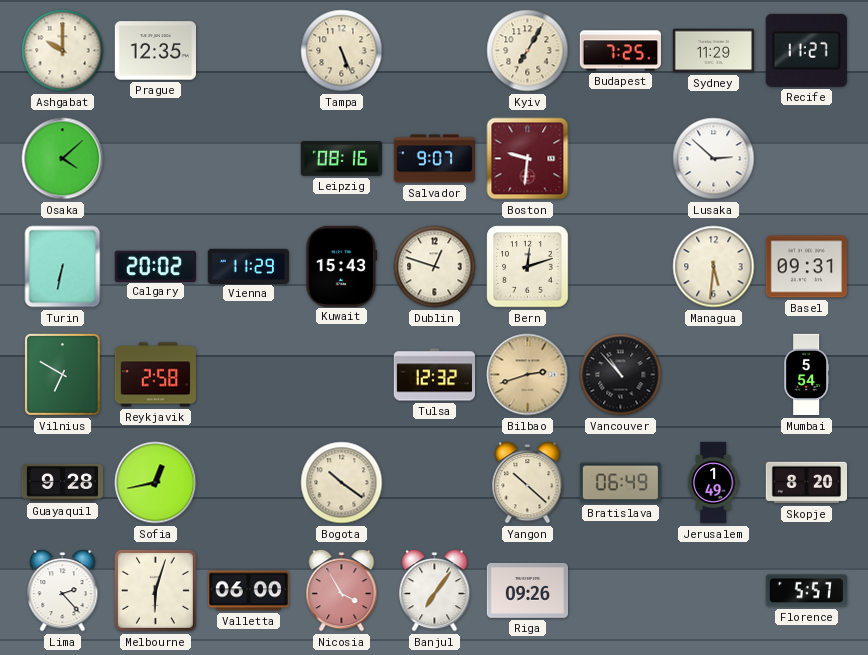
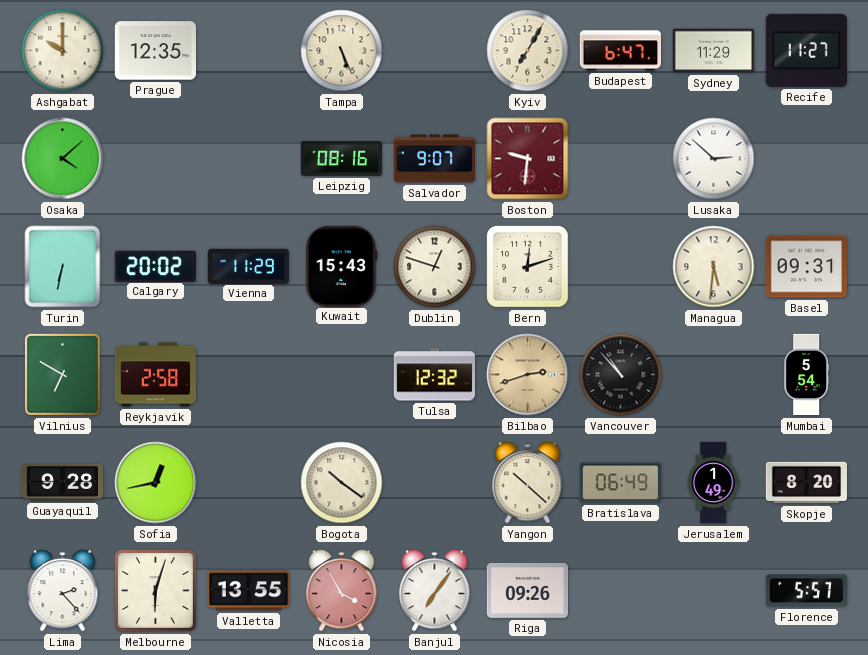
Budapest: 7:25 -> 6:47
Valletta: 06:00 -> 13:55
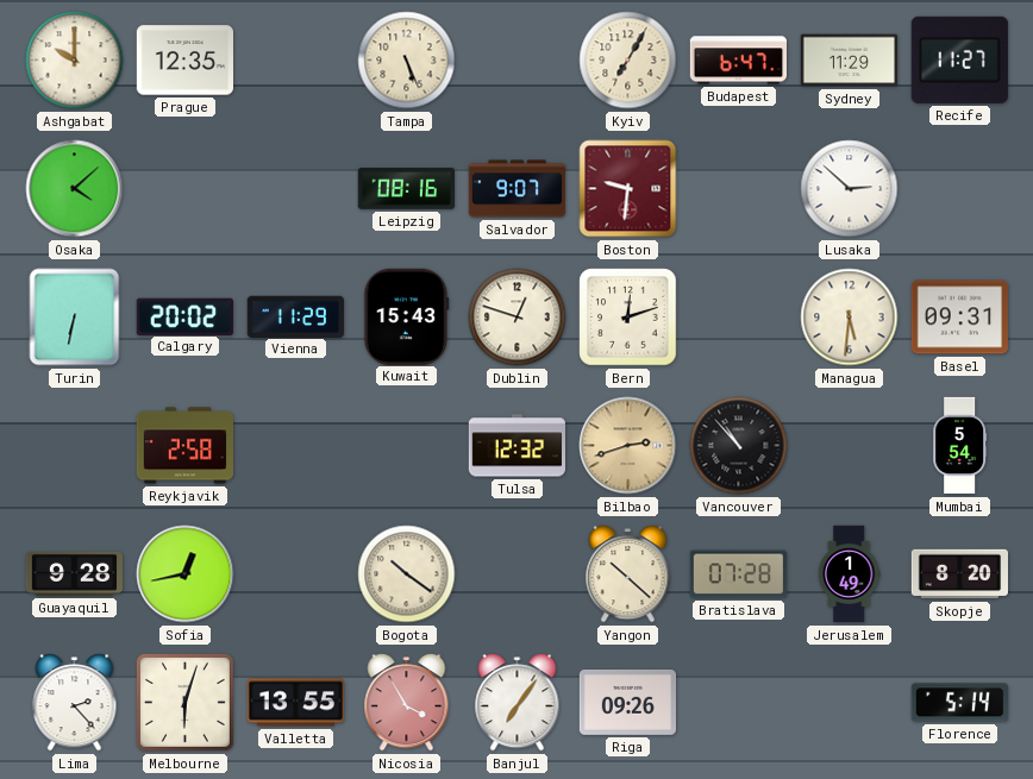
Vilnius: 6:50 -> none
Bratislava: 06:49 -> 07:28
Florence: 5:57 -> 5:14
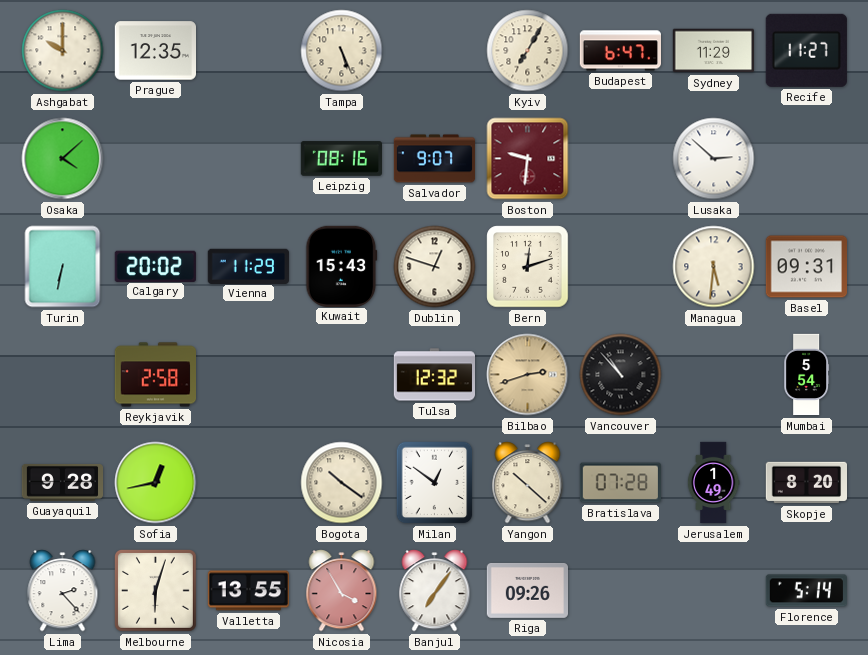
Milan: none -> 12:51
